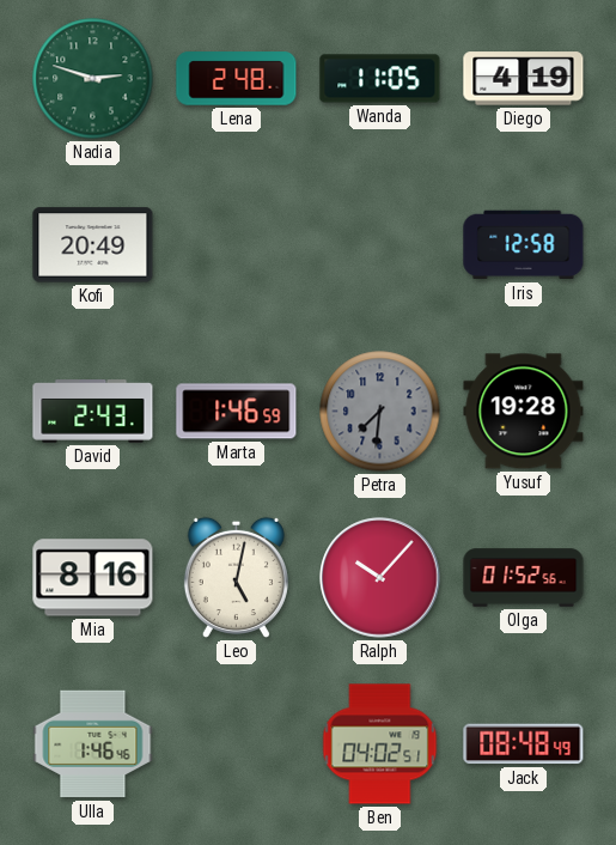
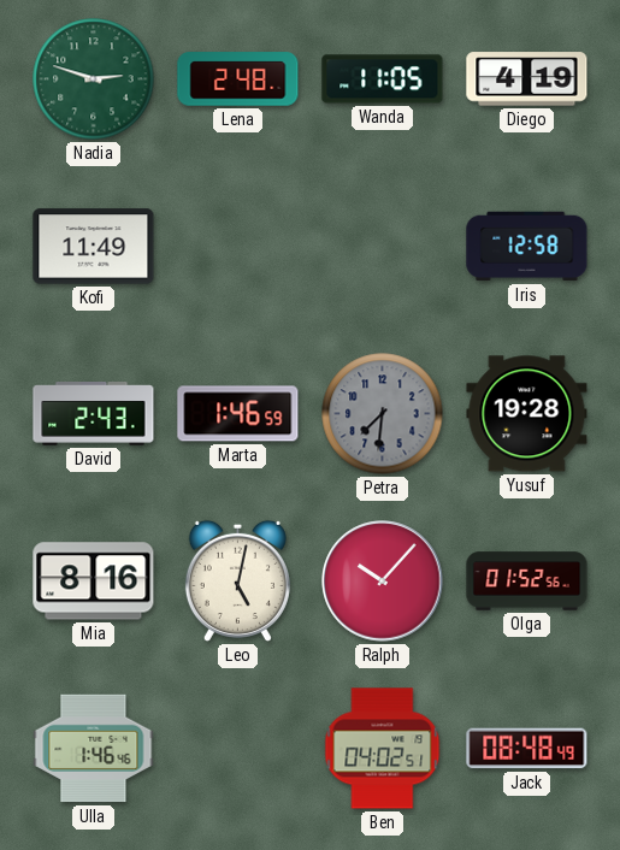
Kofi: 20:49 -> 11:49
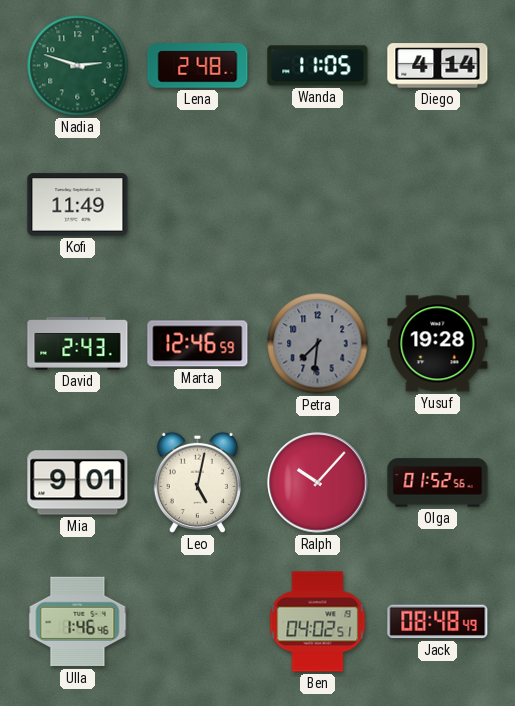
Diego: 4:19 -> 4:14
Iris: 12:58 -> none
Marta: 1:46 -> 12:46
Mia: 8:16 -> 9:01
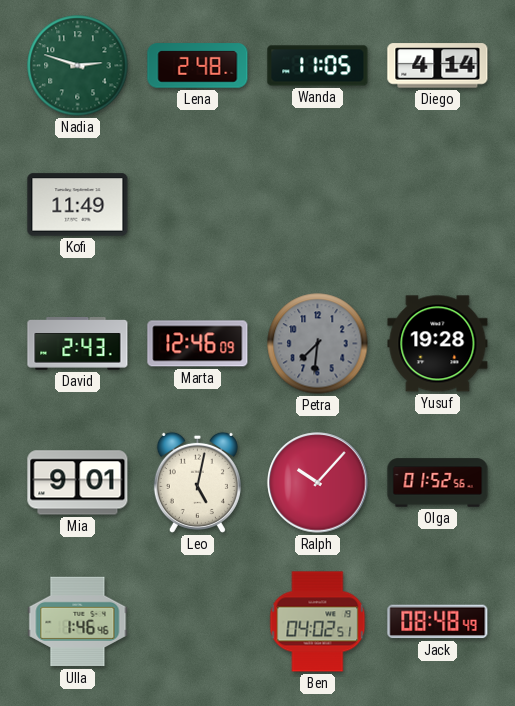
Marta: 12:46:59 -> 12:46:09
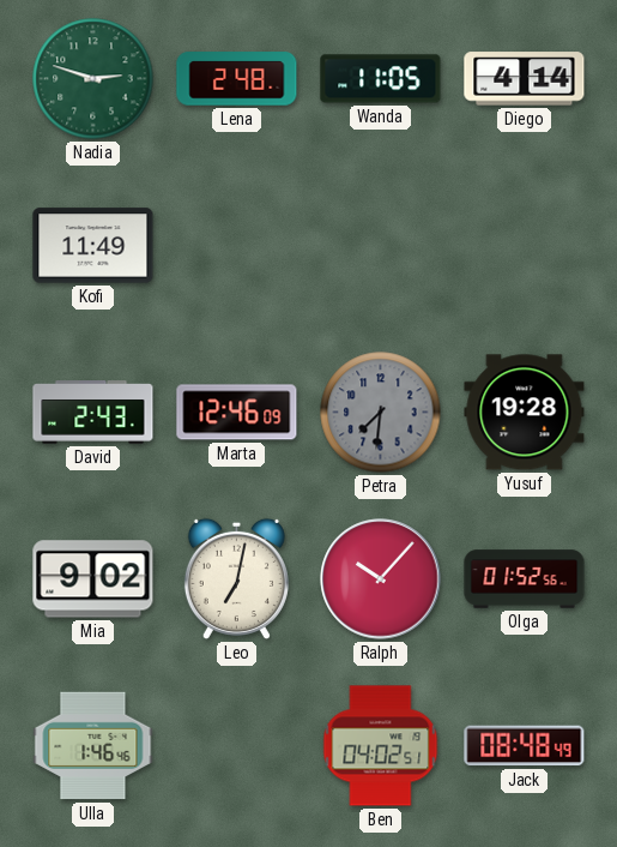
Mia: 9:01 -> 9:02
Leo: 5:02 -> 7:02
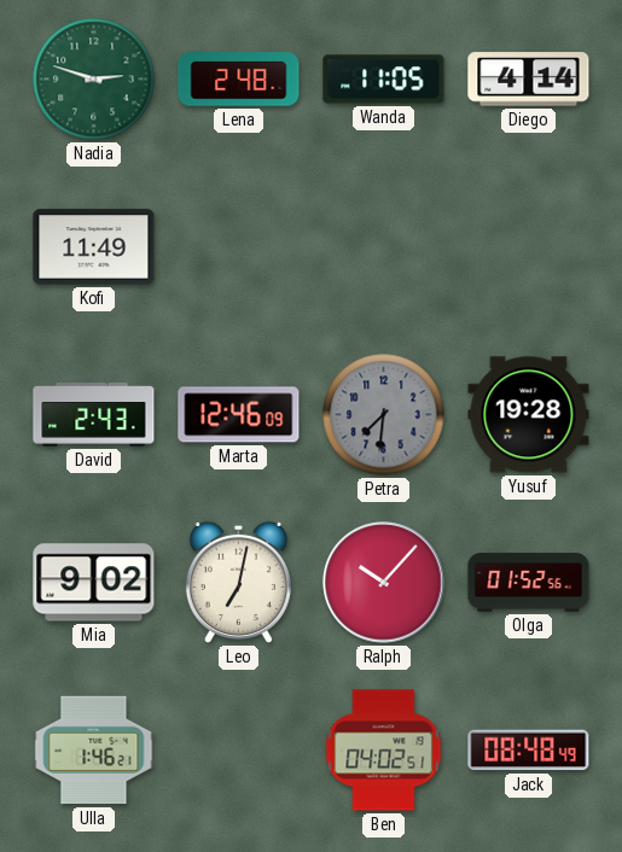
Ulla: 1:46:46 -> 1:46:21
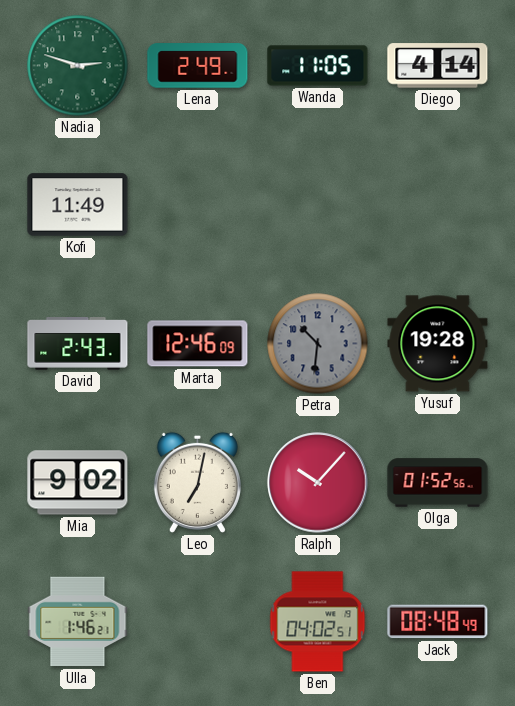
Lena: 2:48 -> 2:49
Petra: 7:31 -> 10:31
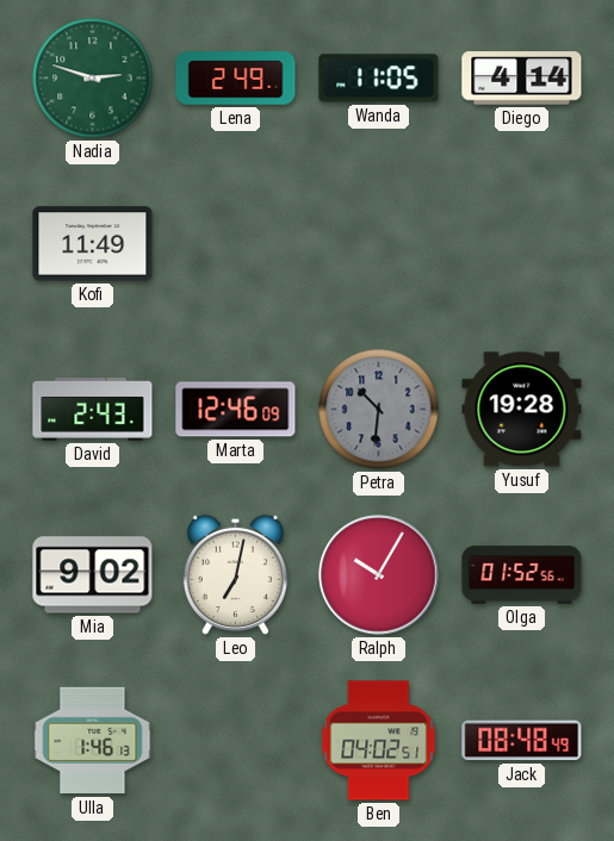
Ralph: 10:07 -> 10:05
Ulla: 1:46:21 -> 1:46:13
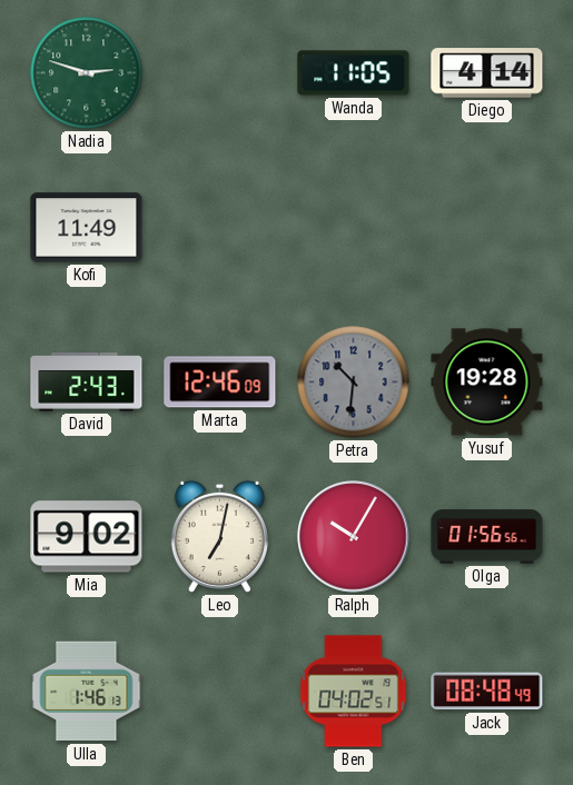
Lena: 2:49 -> none
Olga: 01:52 -> 01:56
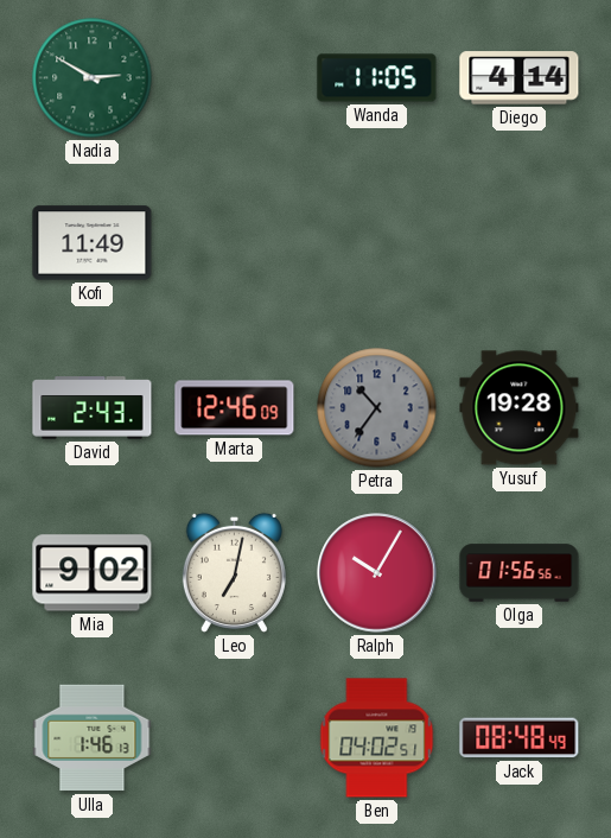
Nadia: 2:48 -> 2:50
Petra: 10:31 -> 10:36
